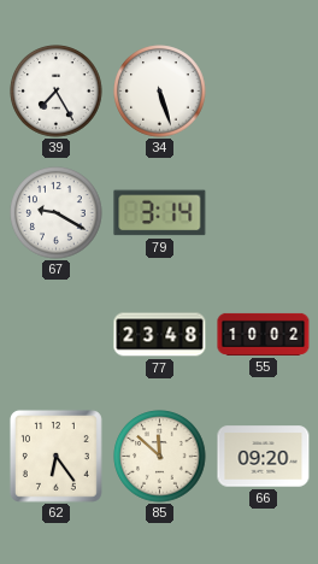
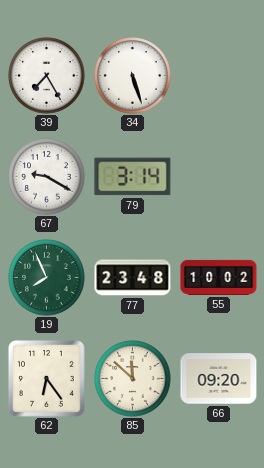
19: none -> 7:56
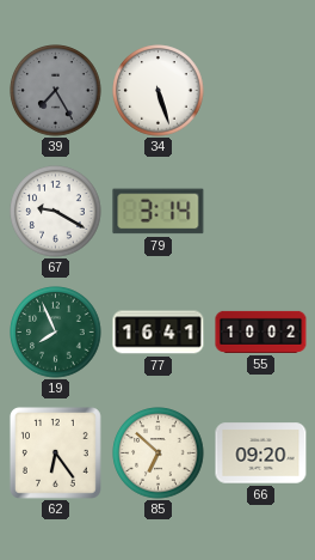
39 dial: white -> grey
77: 23:48 -> 16:41
85: 11:52 -> 6:52
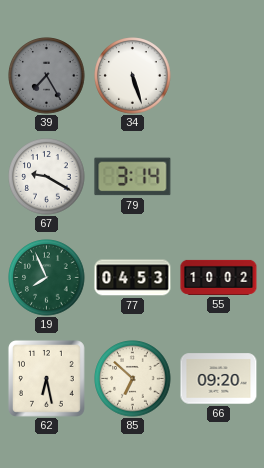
77: 16:41 -> 04:53
62: 6:24 -> 6:28
